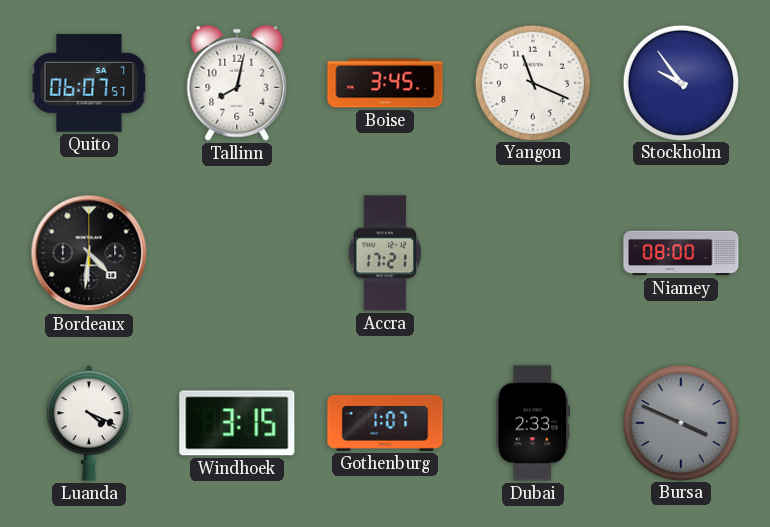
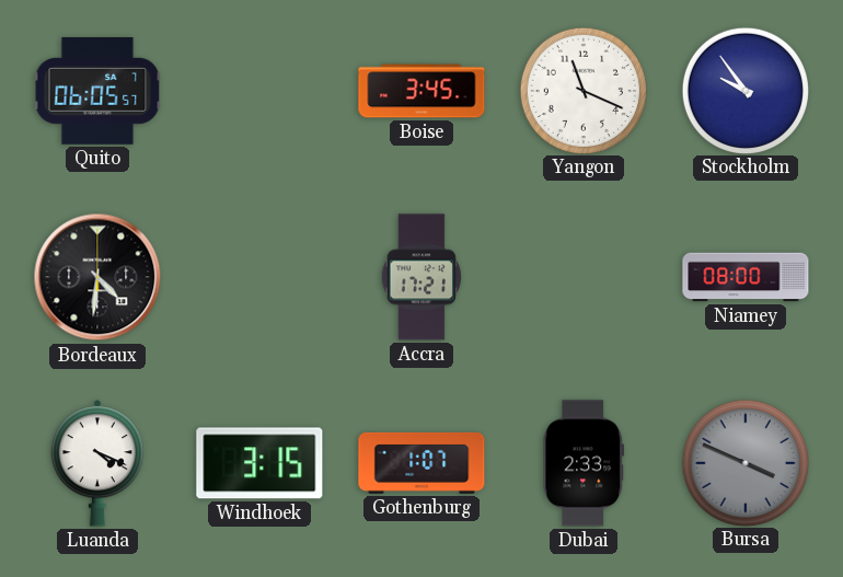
Quito: 06:07 -> 06:05
Tallinn: 8:02 -> none
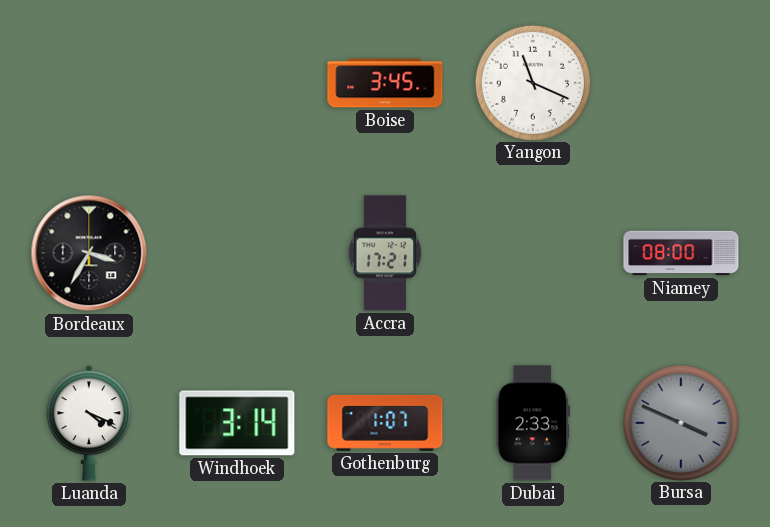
Quito: 06:05 -> none
Stockholm: 9:54 -> none
Bordeaux: 4:31 -> 3:35
Windhoek: 3:15 -> 3:14
